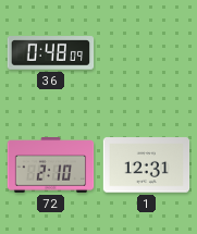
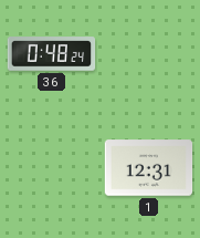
36: 0:48:09 -> 0:48:24
72: 2:10 -> none
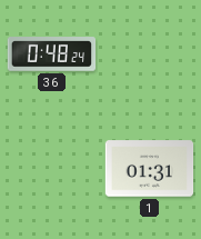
1: 12:31 -> 01:31
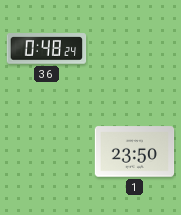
1: 01:31 -> 23:50
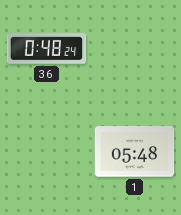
1: 23:50 -> 05:48
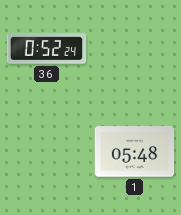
36: 0:48 -> 0:52
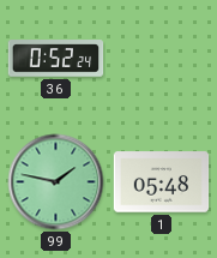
99: none -> 1:47
